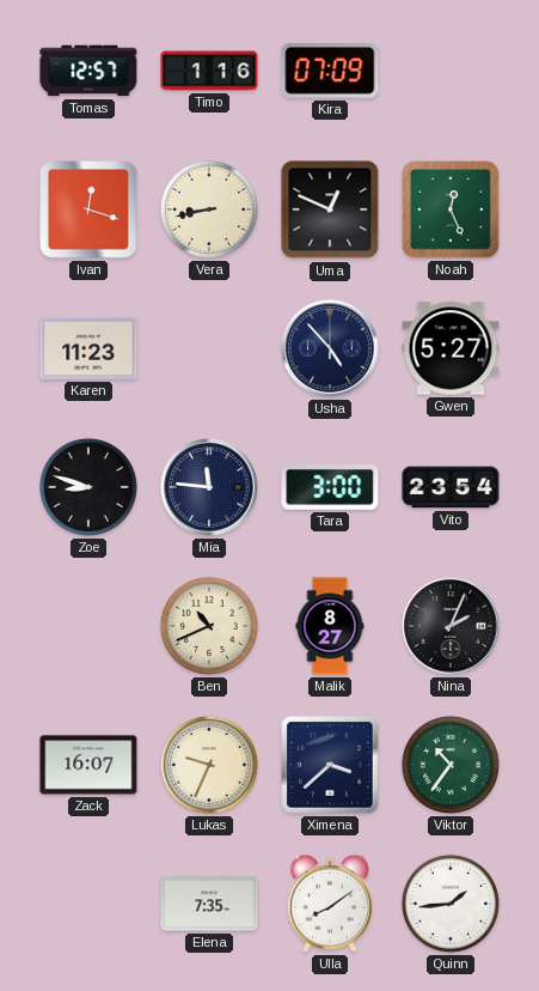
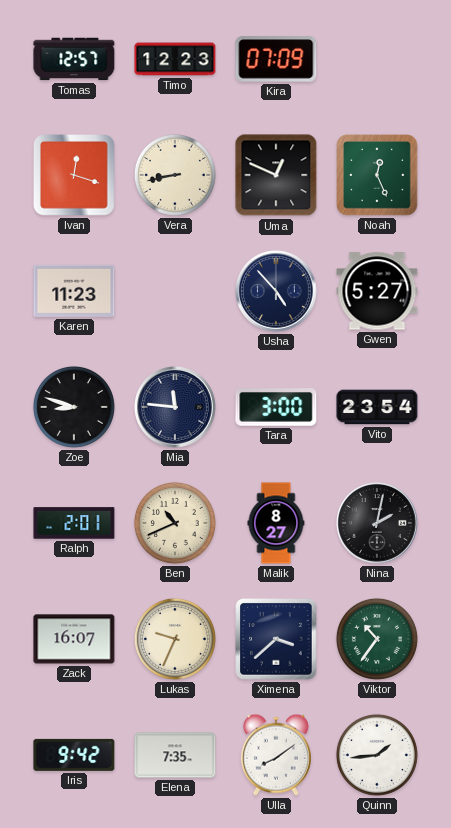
Timo: 1:16 -> 12:23
Ralph: none -> 2:01
Nina: 2:04 -> 2:02
Iris: none -> 9:42
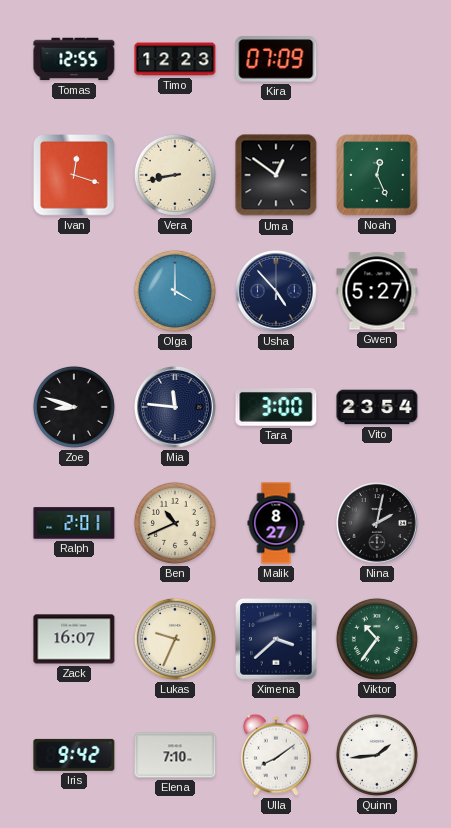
Tomas: 12:57 -> 12:55
Uma: 12:49 -> 12:51
Karen: 11:23 -> none
Olga: none -> 4:00
Elena: 7:35 -> 7:10
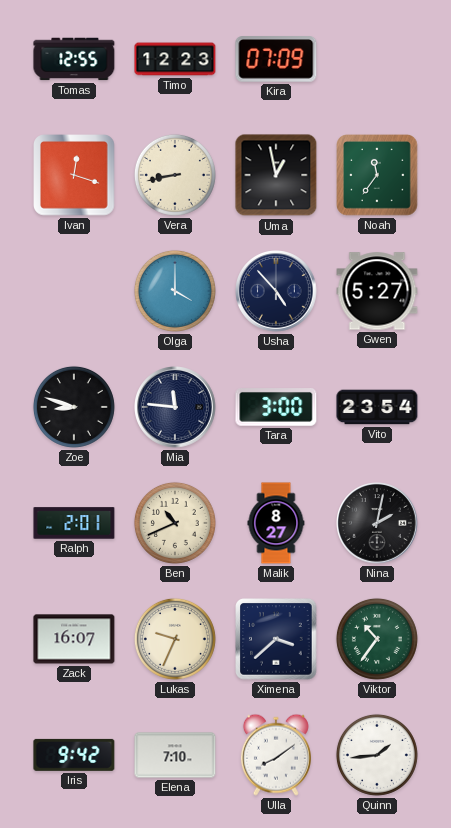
Uma: 12:51 -> 12:58
Noah: 12:26 -> 11:36
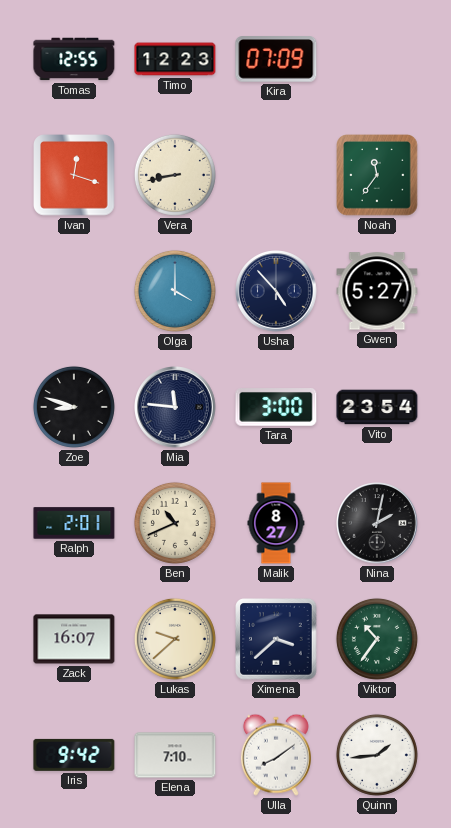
Uma: 12:58 -> none
Lukas: 9:34 -> 9:38
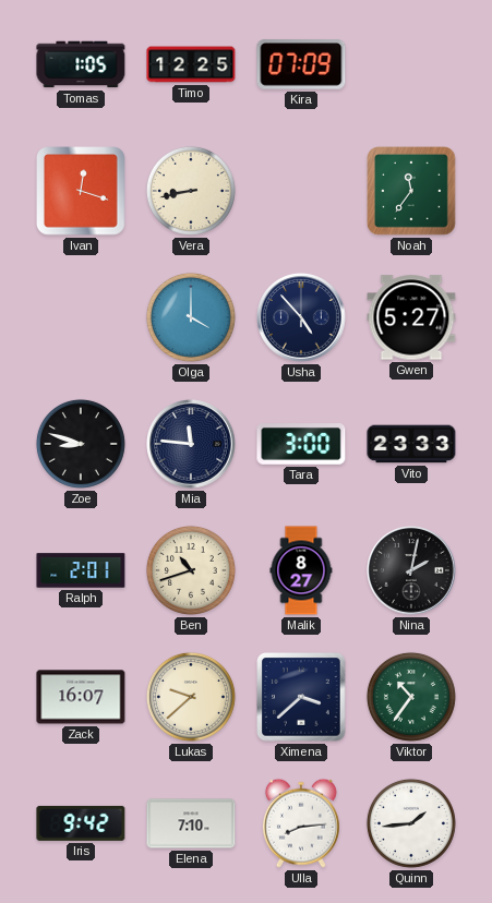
Tomas: 12:55 -> 1:05
Timo: 12:23 -> 12:25
Vito: 23:54 -> 23:33
Ben: 10:41 -> 10:42
Ulla: 8:09 -> 8:14
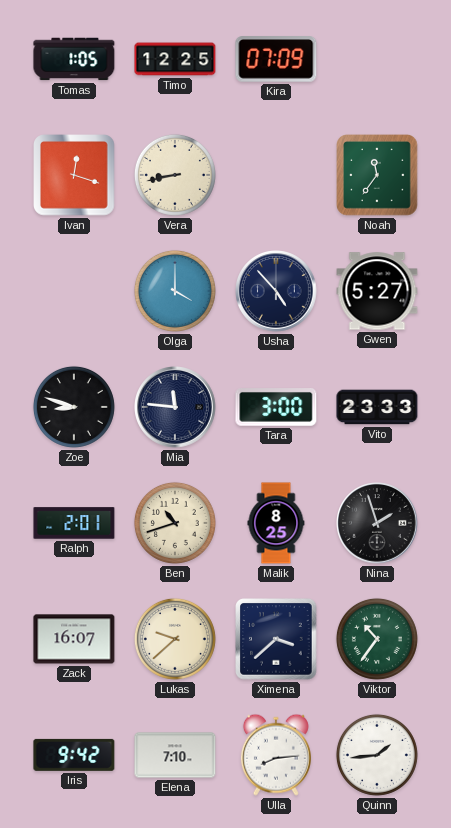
Malik: 8:27 -> 8:25
Nina: 2:02 -> 1:57
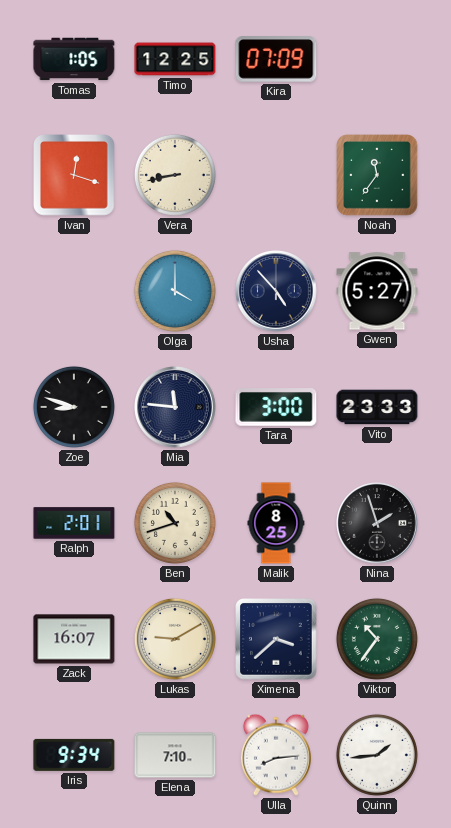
Lukas: 9:38 -> 9:10
Iris: 9:42 -> 9:34
